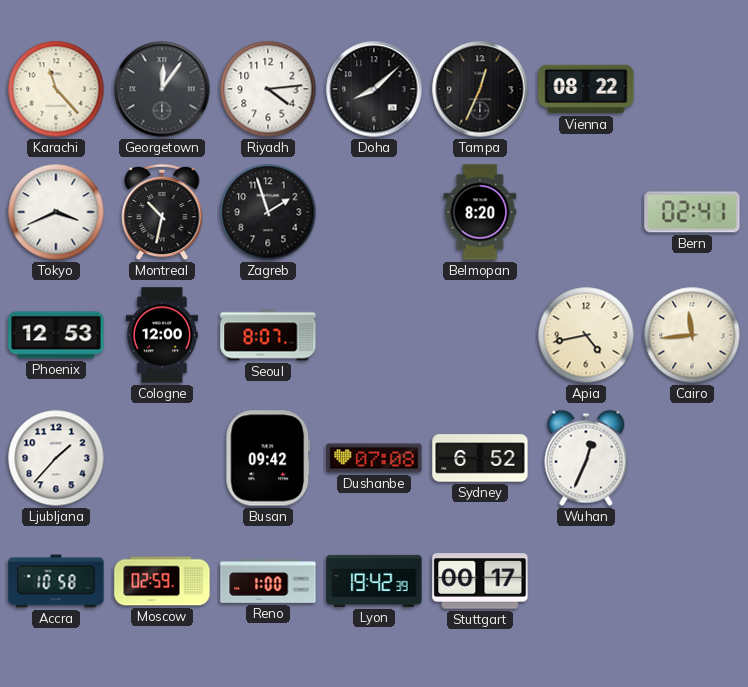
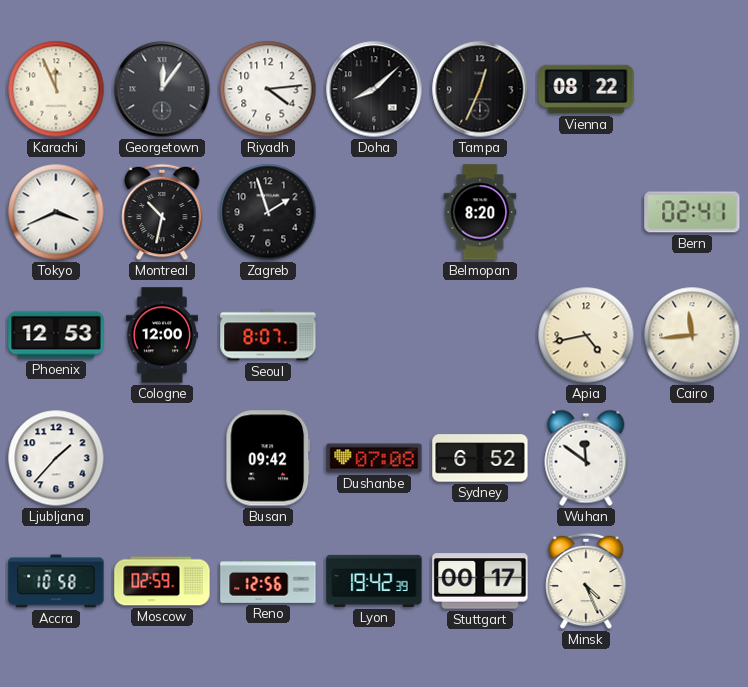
Karachi: 11:23 -> 11:56
Wuhan: 12:34 -> 11:51
Reno: 1:00 -> 12:56
Minsk: none -> 4:26
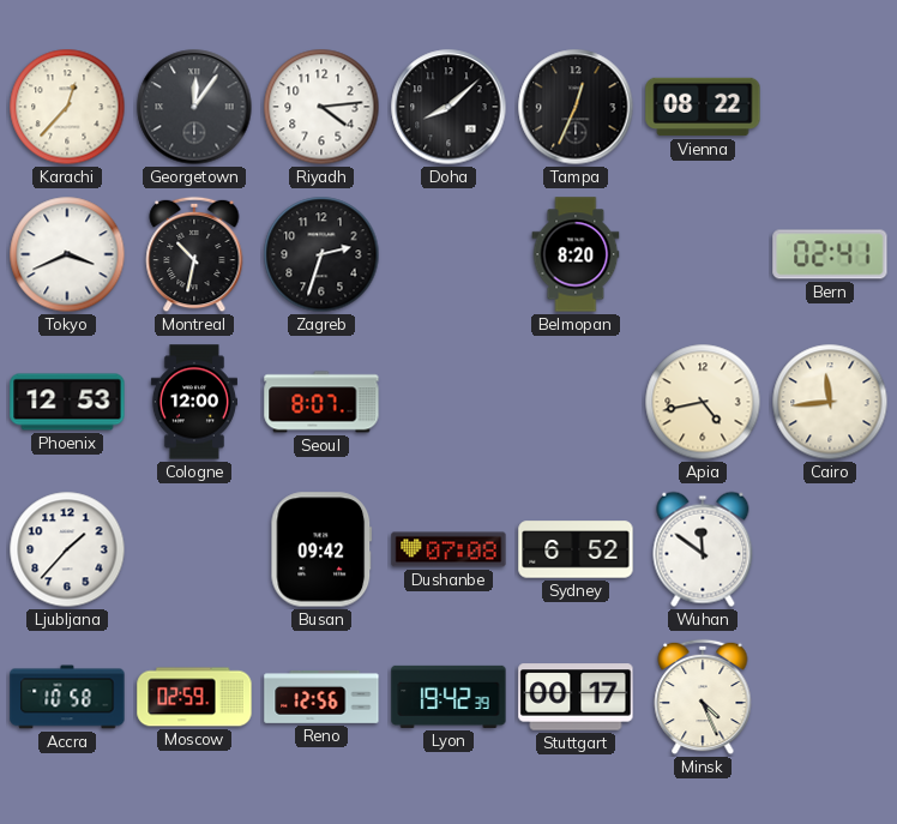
Karachi: 11:56 -> 12:37
Zagreb: 1:57 -> 2:33
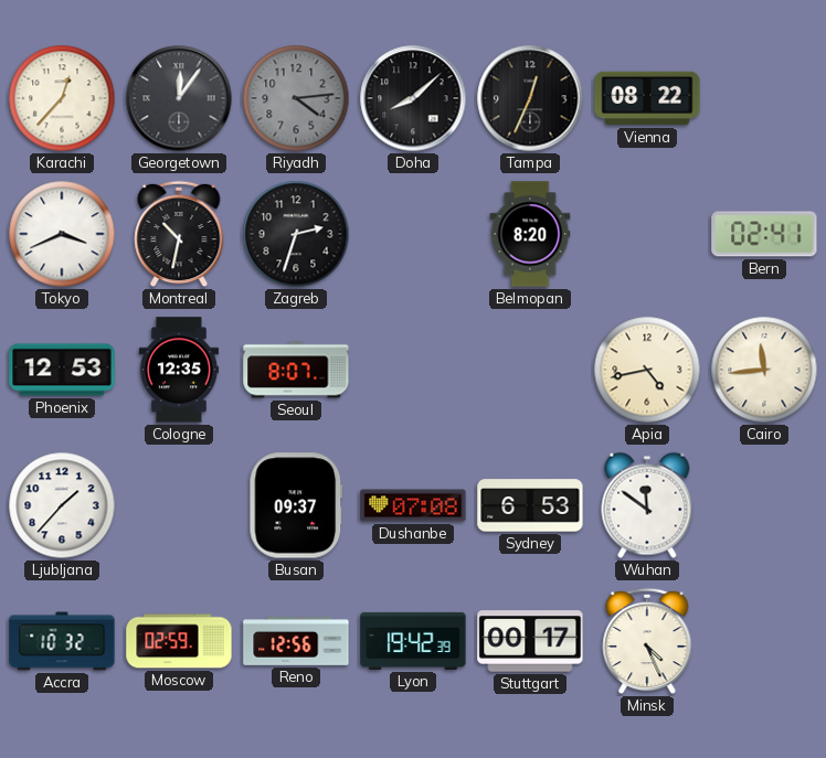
Riyadh dial: white -> grey
Cologne: 12:00 -> 12:35
Busan: 09:42 -> 09:37
Sydney: 6:52 -> 6:53
Accra: 10:58 -> 10:32
